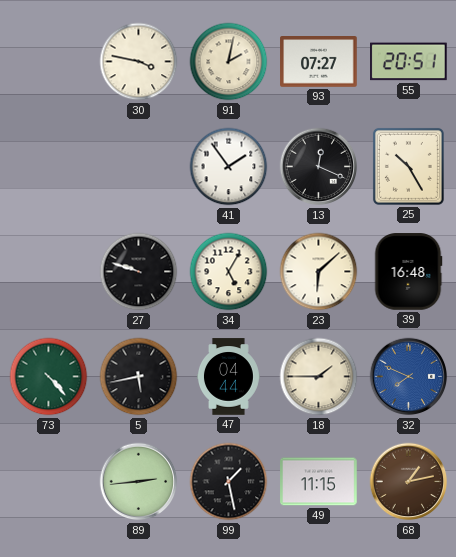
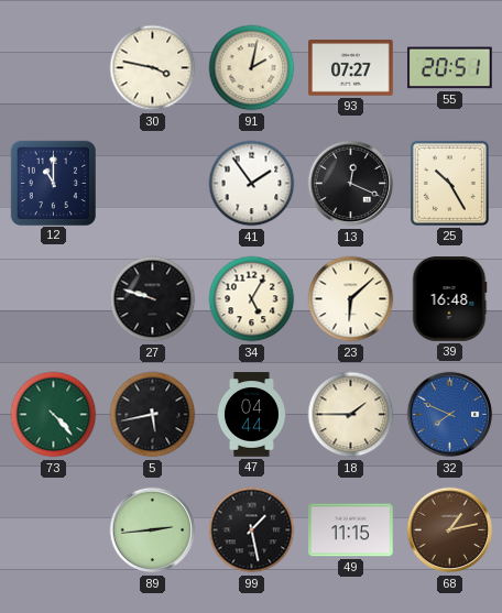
12: none -> 11:00
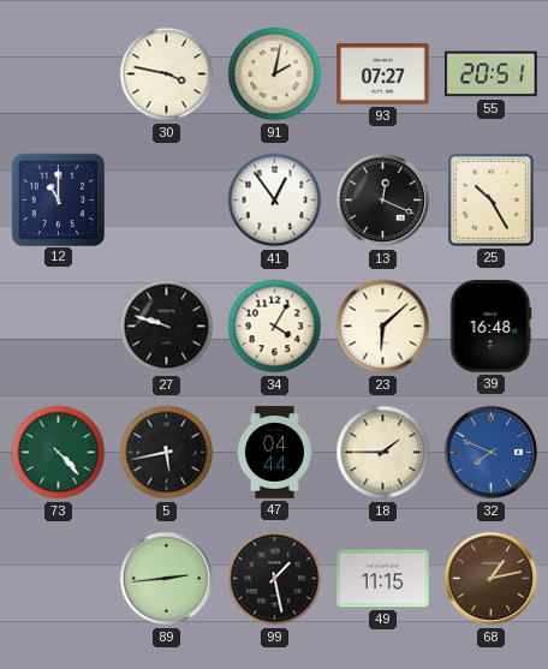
41: 1:54 -> 12:54
34: 5:05 -> 4:05
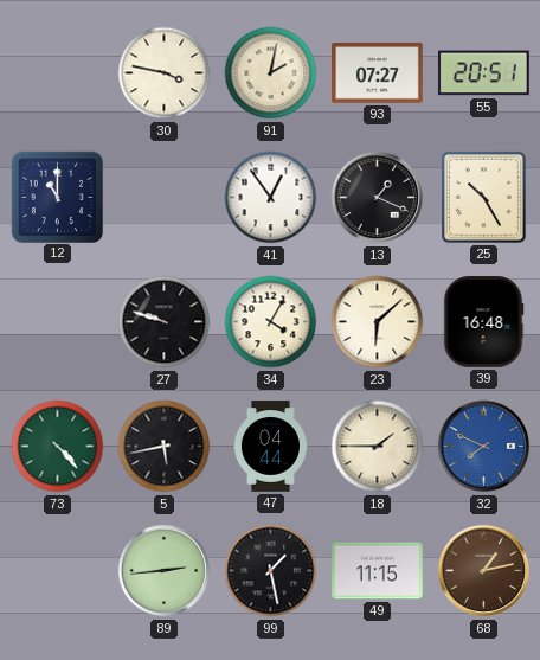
13: 12:19 -> 1:19
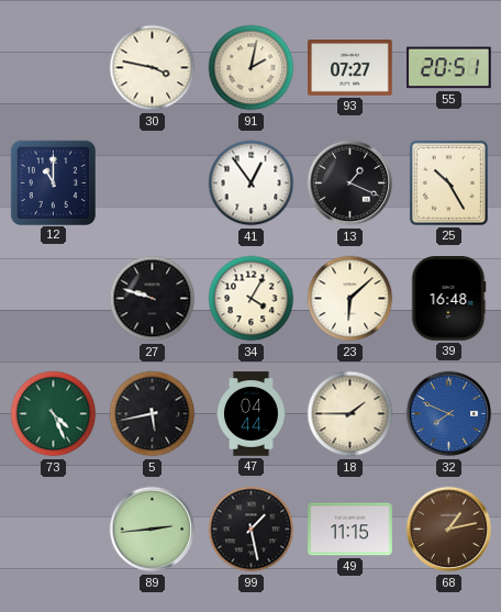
73: 4:23 -> 4:26
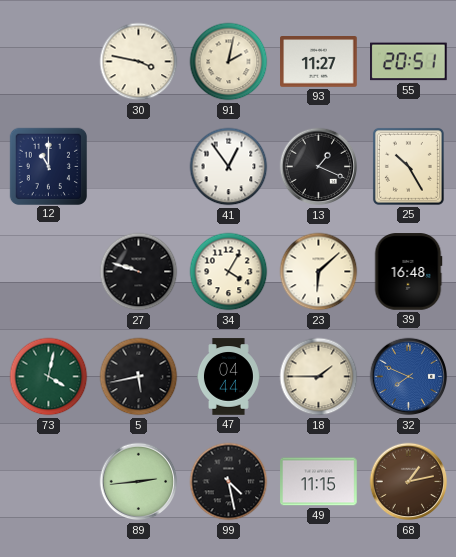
93: 07:27 -> 11:27
73: 4:26 -> 4:02
99: 1:28 -> 4:28
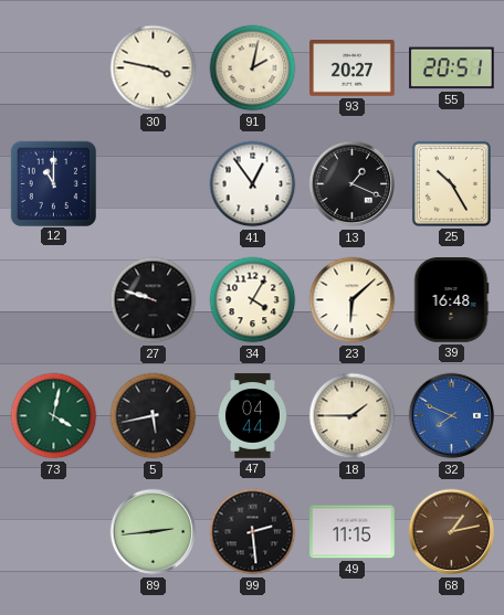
93: 11:27 -> 20:27
99: 4:28 -> 2:29
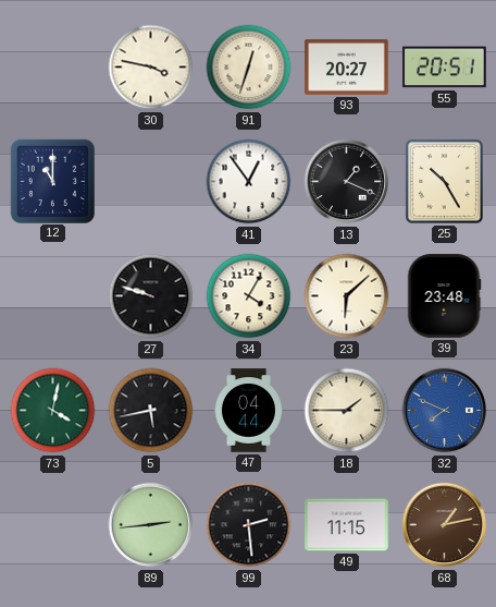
91: 2:02 -> 12:33
39: 16:48 -> 23:48
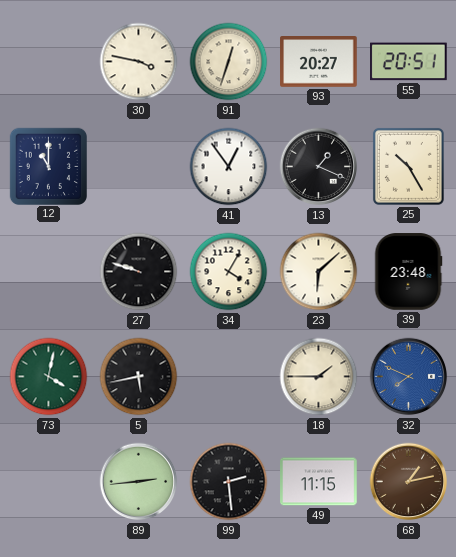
47: 04:44 -> none
